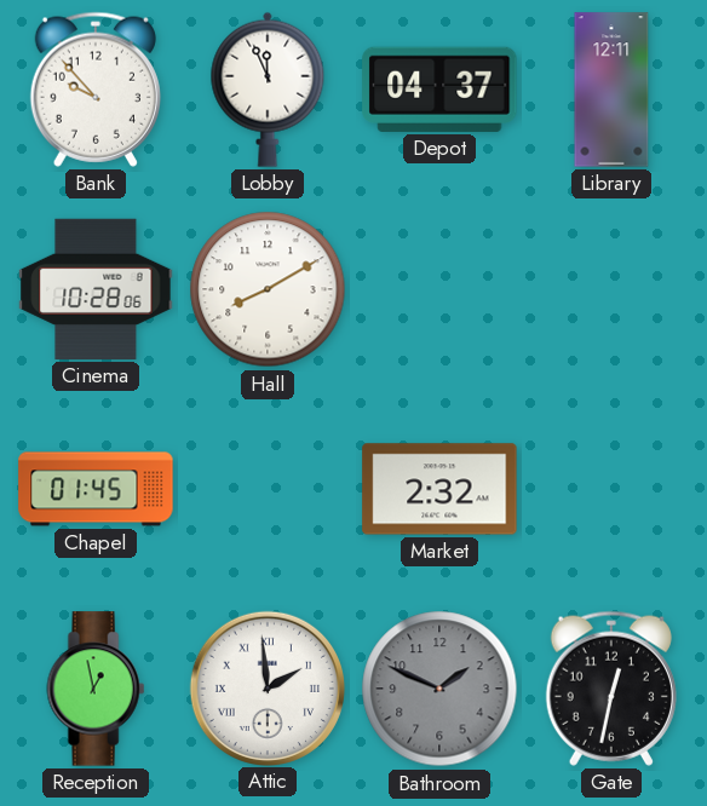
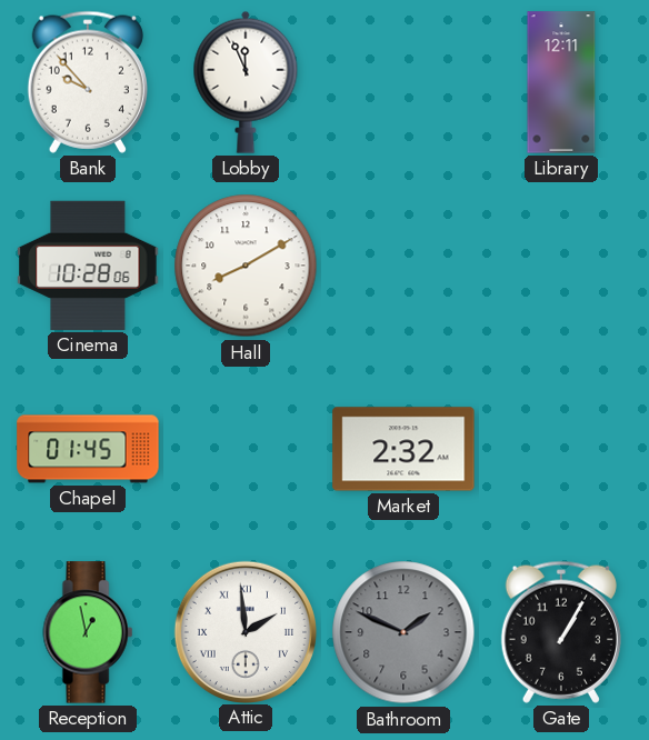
Depot: 04:37 -> none
Gate: 12:32 -> 1:05
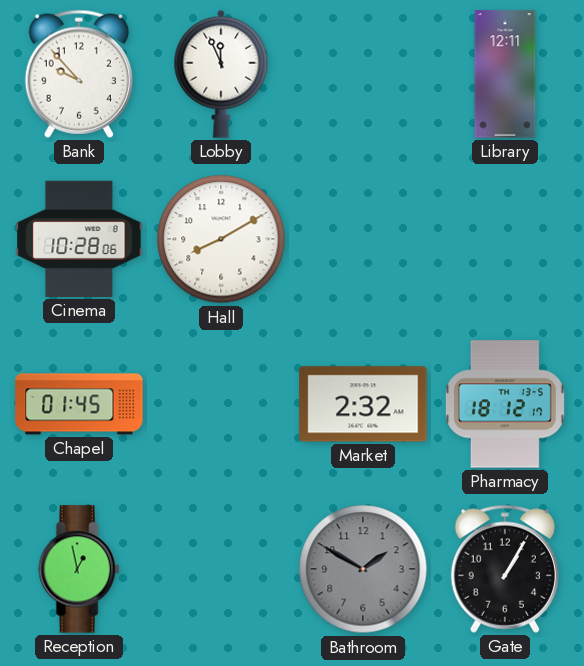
Pharmacy: none -> 18:12
Attic: 1:59 -> none
Bathroom: 1:49 -> 1:50
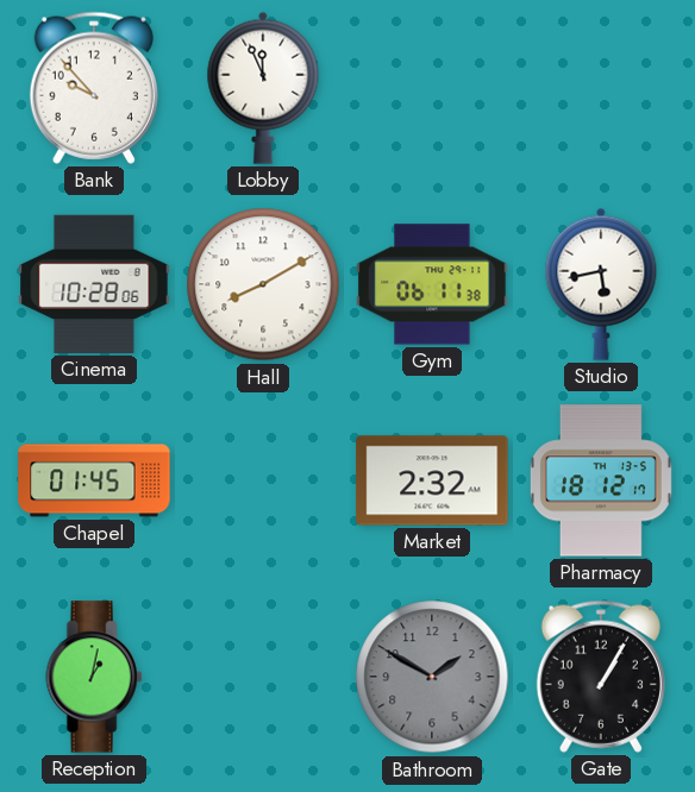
Library: 12:11 -> none
Gym: none -> 06:11
Studio: none -> 5:43
Reception: 12:58 -> 1:02
